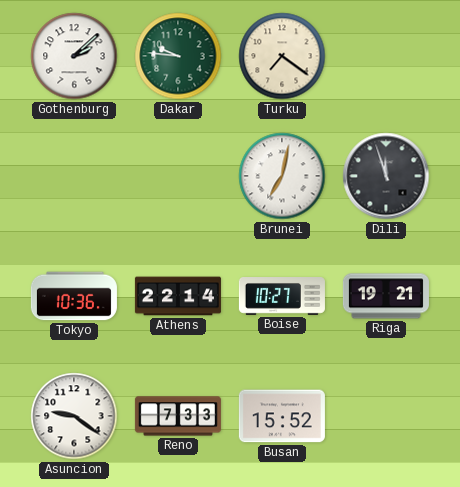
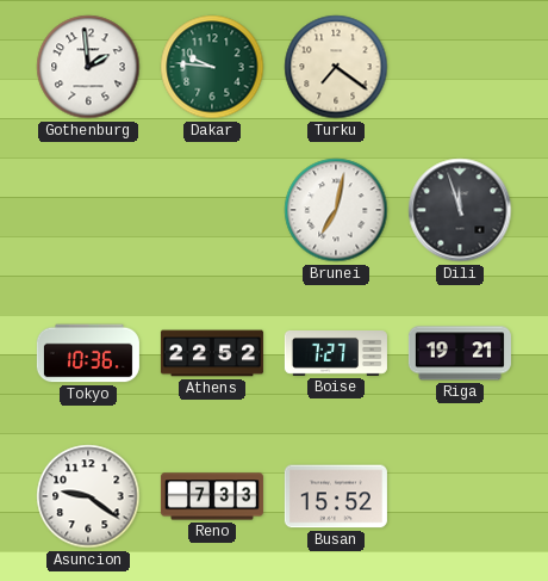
Gothenburg: 2:08 -> 1:59
Athens: 22:14 -> 22:52
Boise: 10:27 -> 7:27
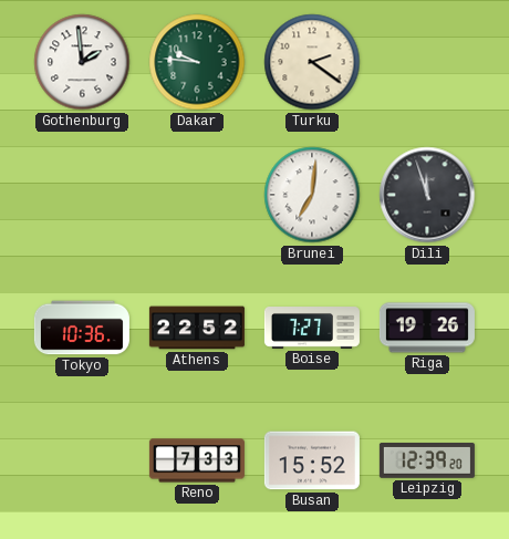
Turku: 7:21 -> 2:21
Brunei: 7:02 -> 7:01
Riga: 19:21 -> 19:26
Asuncion: 9:21 -> none
Leipzig: none -> 12:39
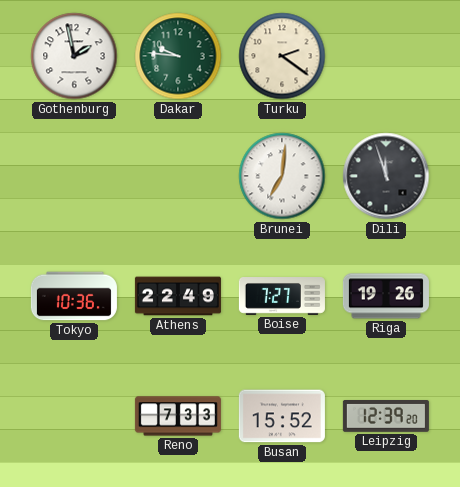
Gothenburg: 1:59 -> 1:58
Athens: 22:52 -> 22:49
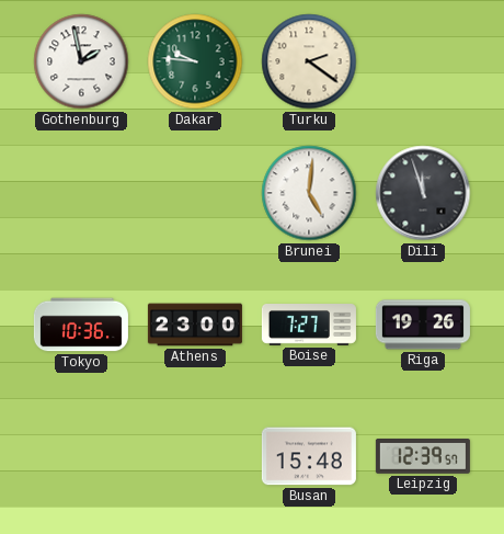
Brunei: 7:01 -> 5:01
Athens: 22:49 -> 23:00
Reno: 7:33 -> none
Busan: 15:52 -> 15:48
Leipzig: 12:39:20 -> 12:39:57
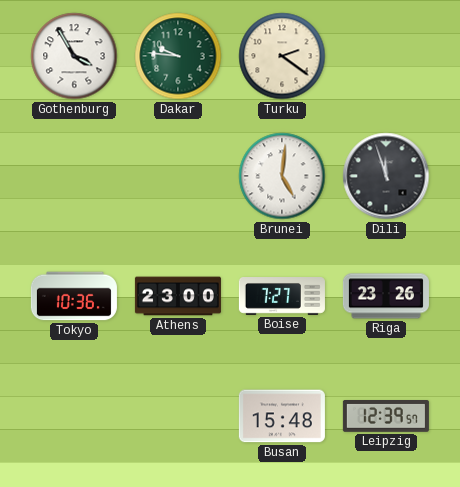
Gothenburg: 1:58 -> 3:55
Riga: 19:26 -> 23:26
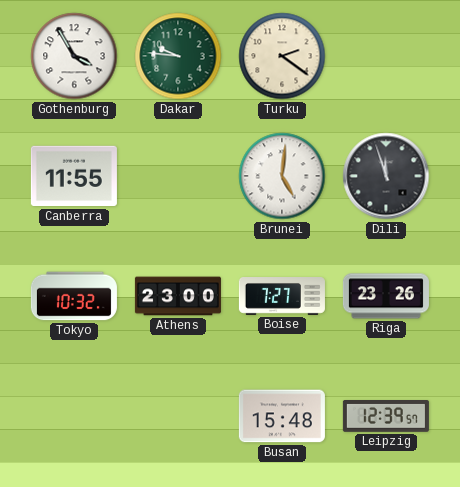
Canberra: none -> 11:55
Tokyo: 10:36 -> 10:32
